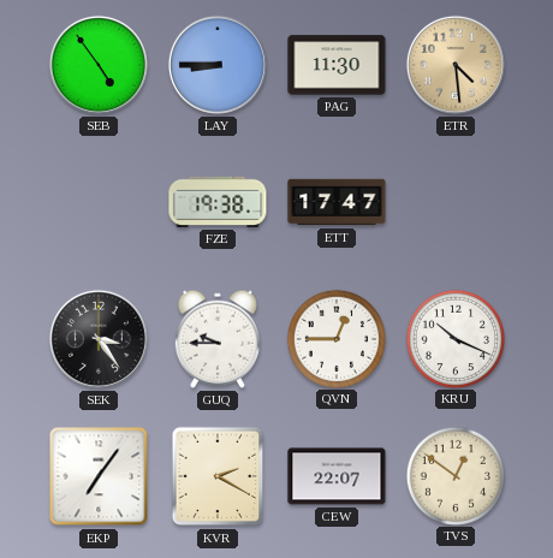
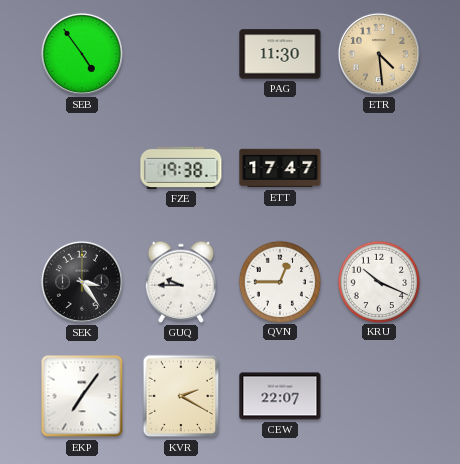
LAY: 8:45 -> none
TVS: 12:51 -> none
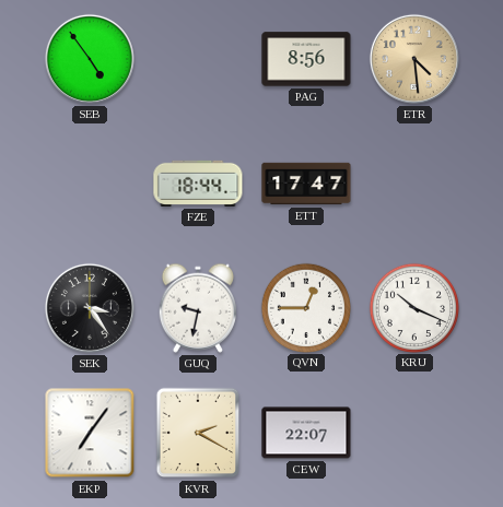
PAG: 11:30 -> 8:56
FZE: 19:38 -> 18:44
GUQ: 9:45 -> 9:32
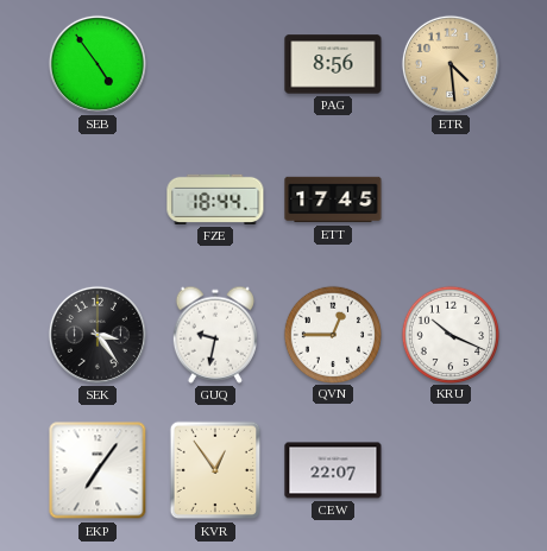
ETT: 17:47 -> 17:45
KVR: 2:20 -> 12:54
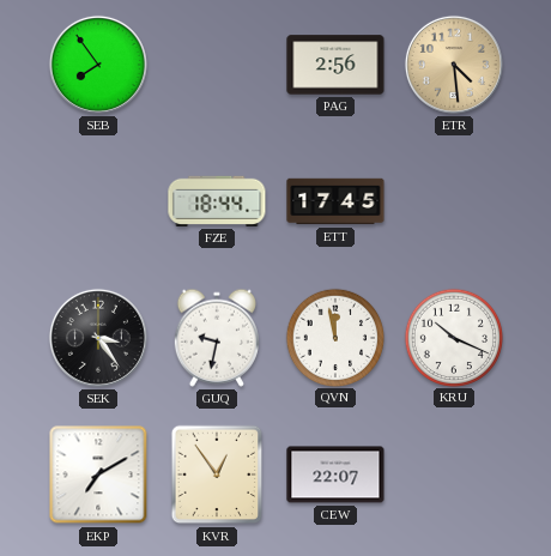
SEB: 4:54 -> 7:54
PAG: 8:56 -> 2:56
QVN: 12:45 -> 11:58
EKP: 7:06 -> 7:10
